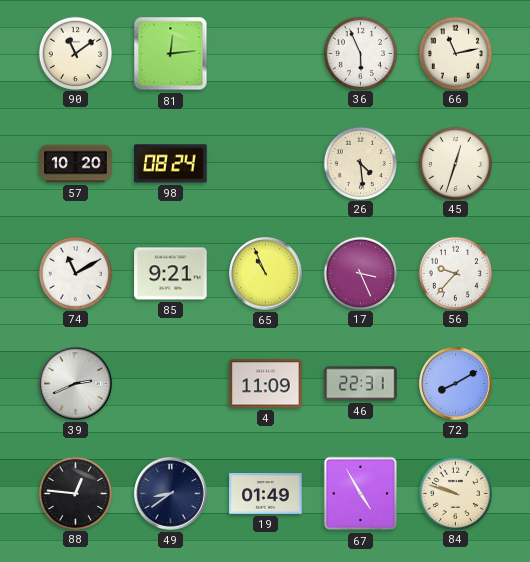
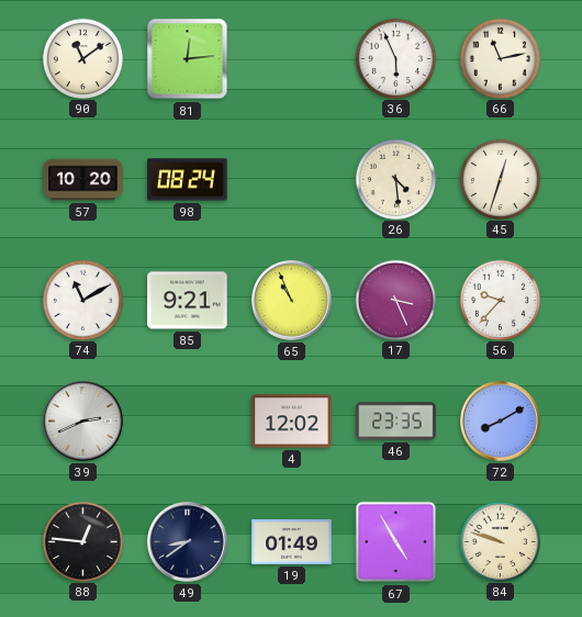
4: 11:09 -> 12:02
46: 22:31 -> 23:35
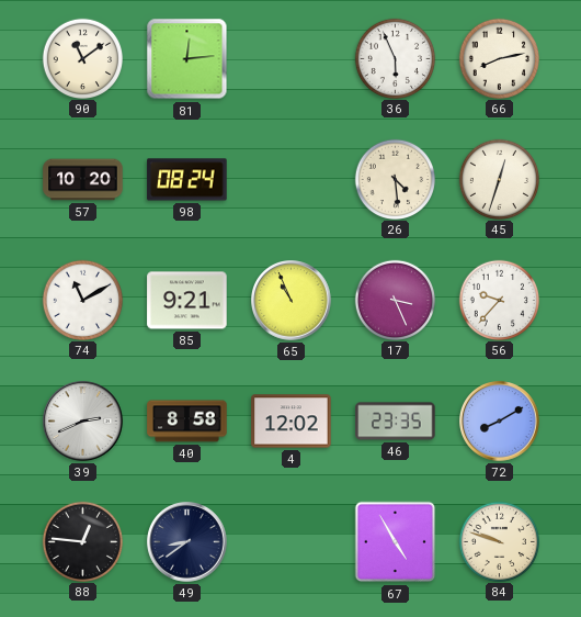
66: 11:13 -> 8:13
40: none -> 8:58
19: 01:49 -> none
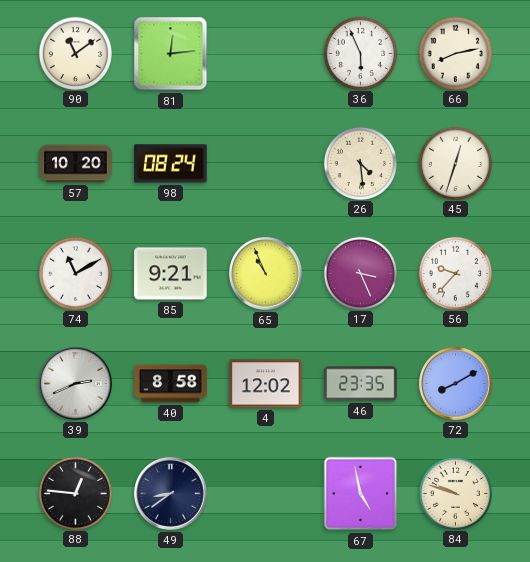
67: 4:55 -> 4:58
